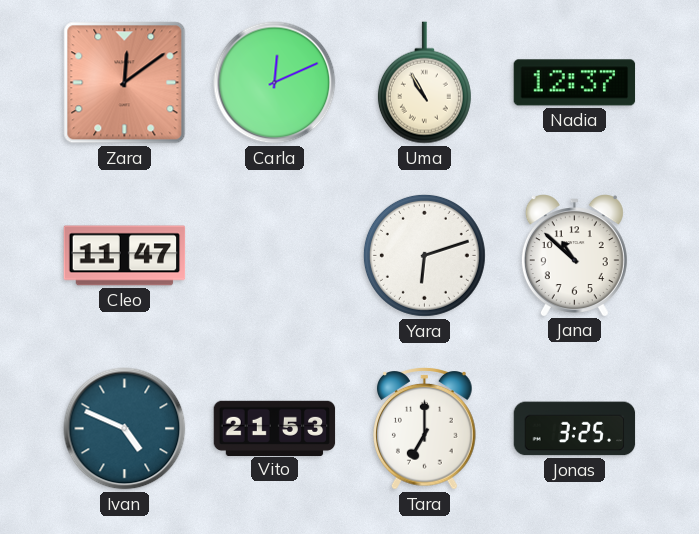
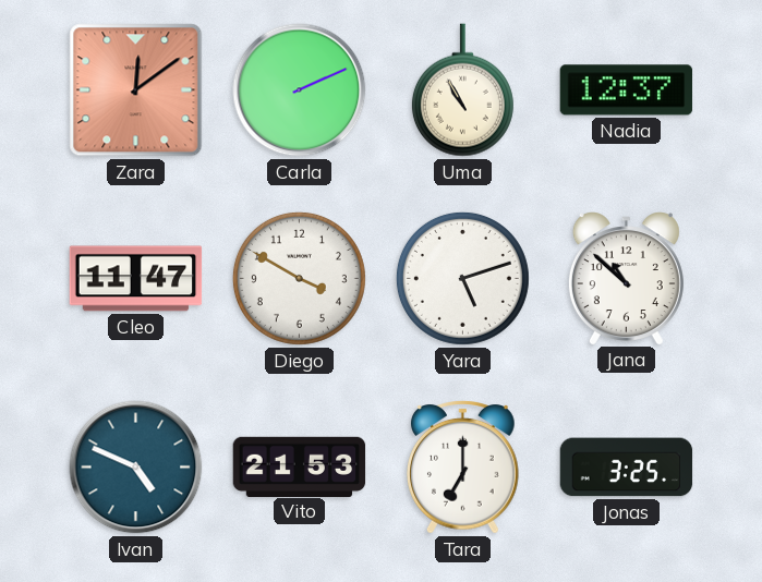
Carla: 12:11 -> 2:11
Diego: none -> 3:50
Yara: 6:12 -> 5:12
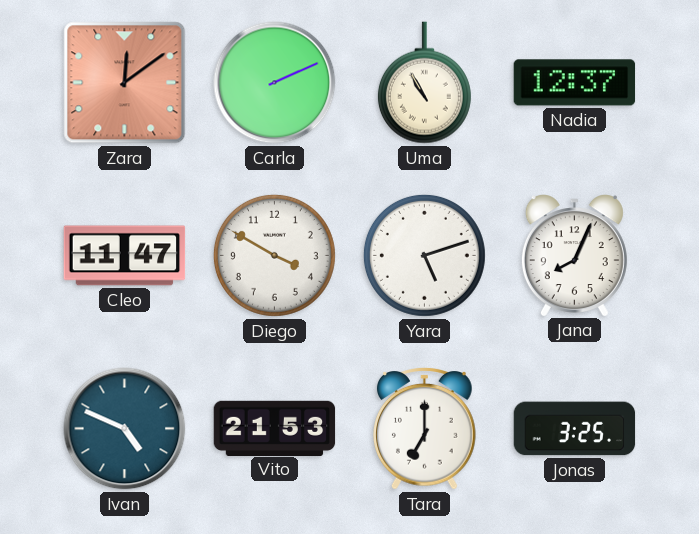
Jana: 10:52 -> 8:04
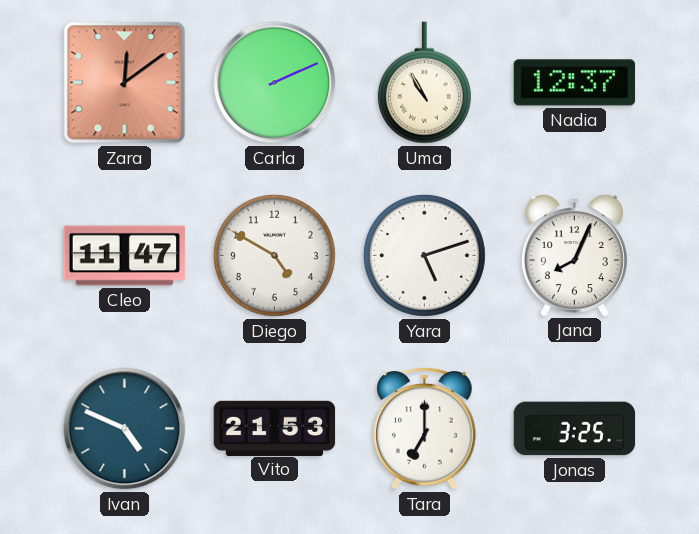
Diego: 3:50 -> 4:50
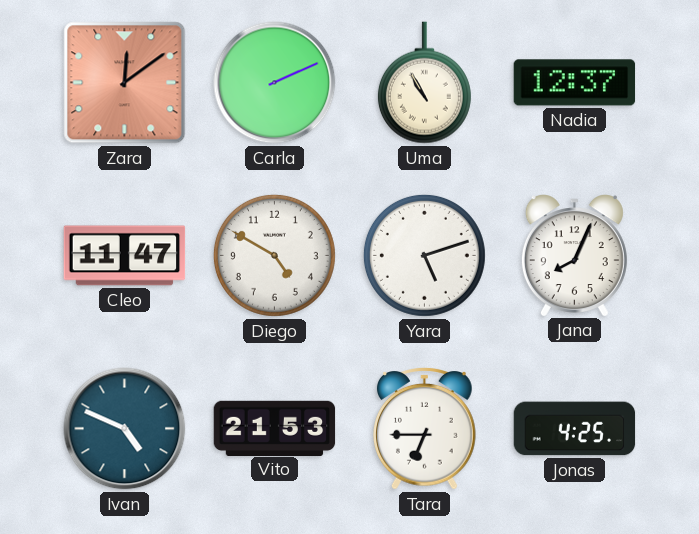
Tara: 7:00 -> 6:45
Jonas: 3:25 -> 4:25
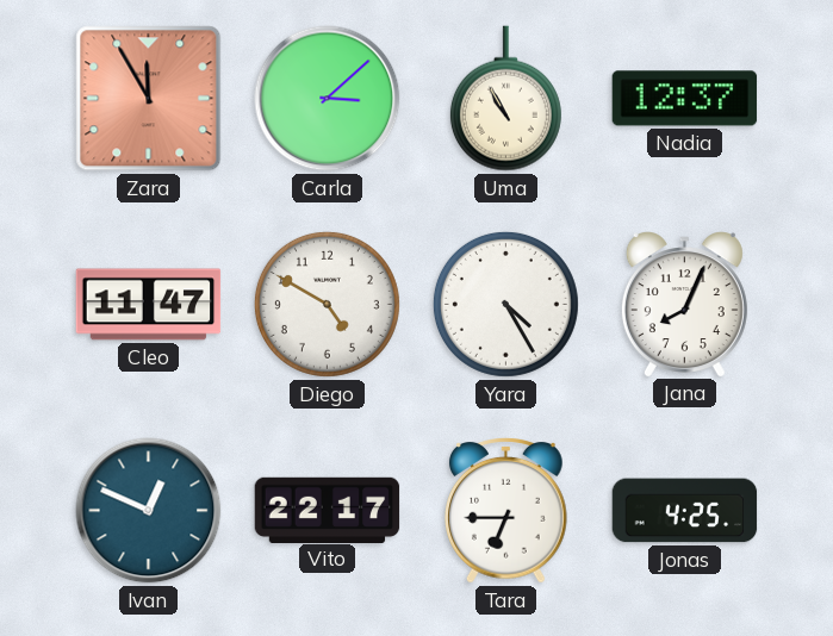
Zara: 12:09 -> 11:55
Carla: 2:11 -> 3:08
Yara: 5:12 -> 4:25
Ivan: 4:49 -> 12:49
Vito: 21:53 -> 22:17
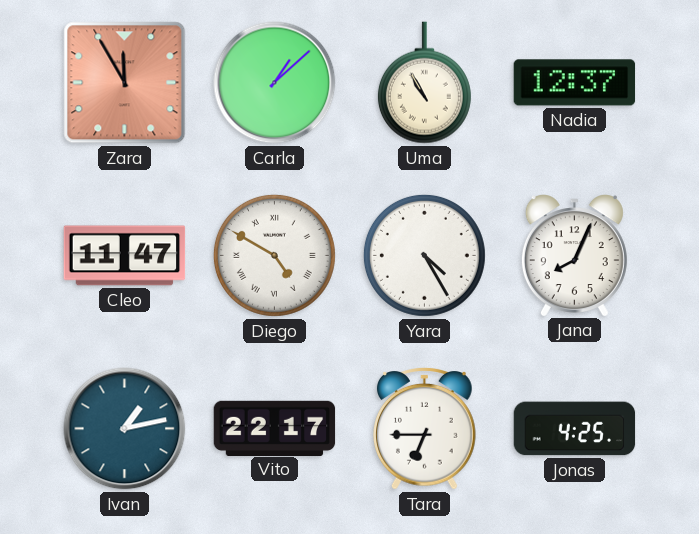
Carla: 3:08 -> 1:08
Diego numerals: Arabic -> Roman
Ivan: 12:49 -> 1:13
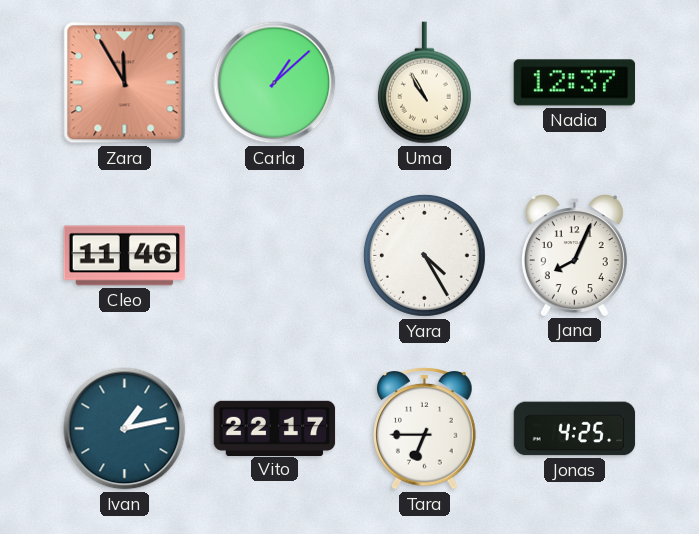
Cleo: 11:47 -> 11:46
Diego: 4:50 -> none
